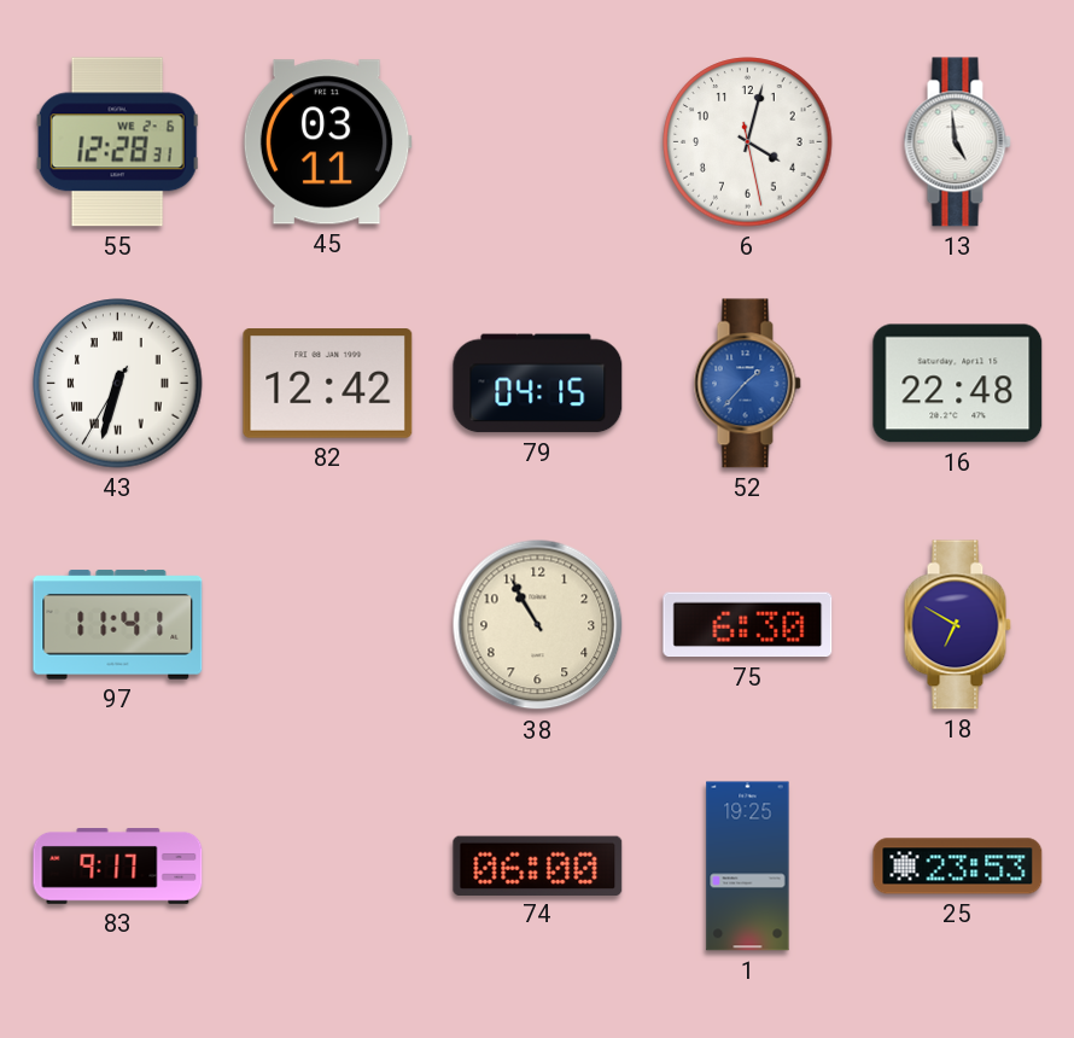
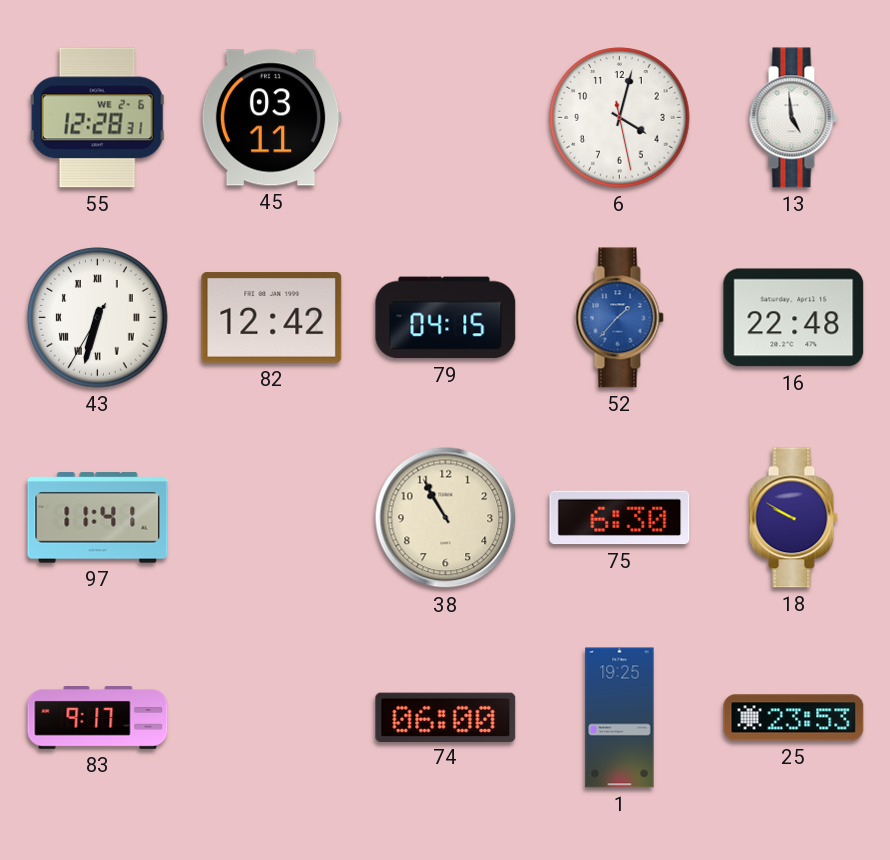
18: 6:50 -> 9:50
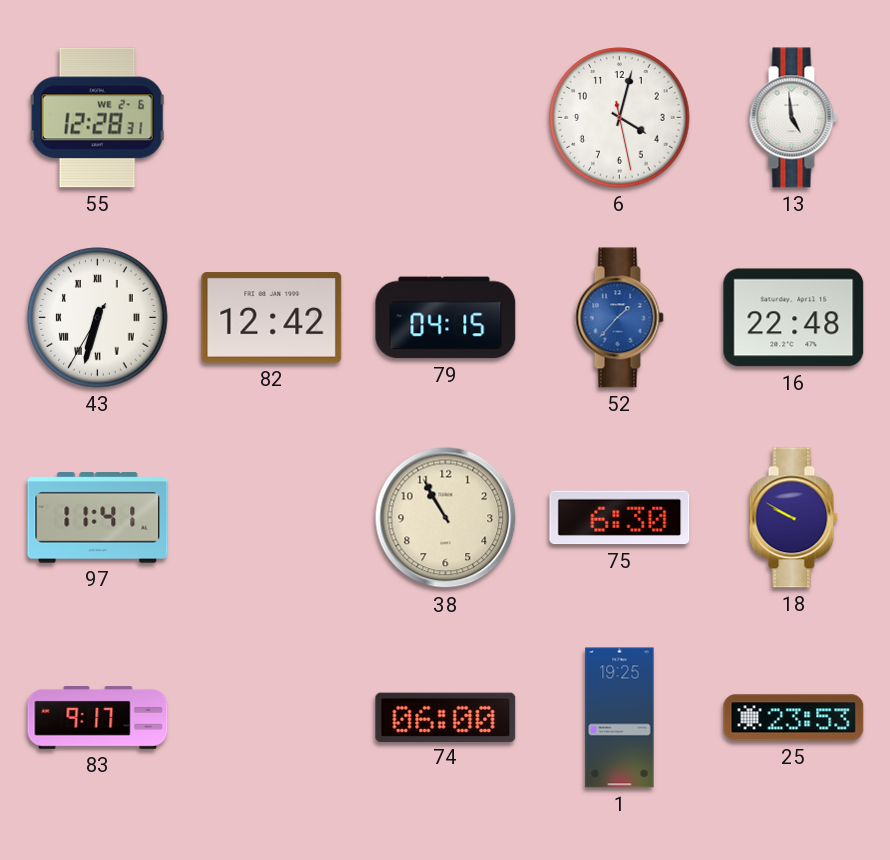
45: 03:11 -> none
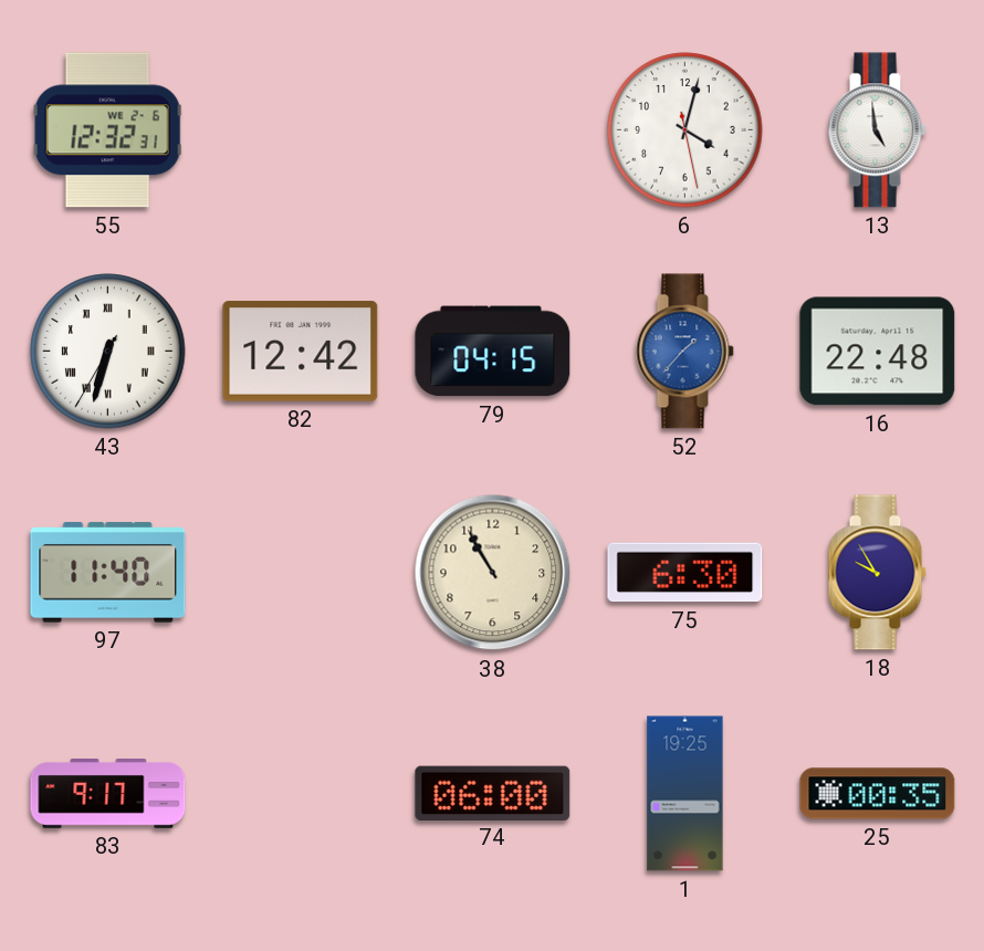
55: 12:28 -> 12:32
97: 11:41 -> 11:40
18: 9:50 -> 9:55
25: 23:53 -> 00:35
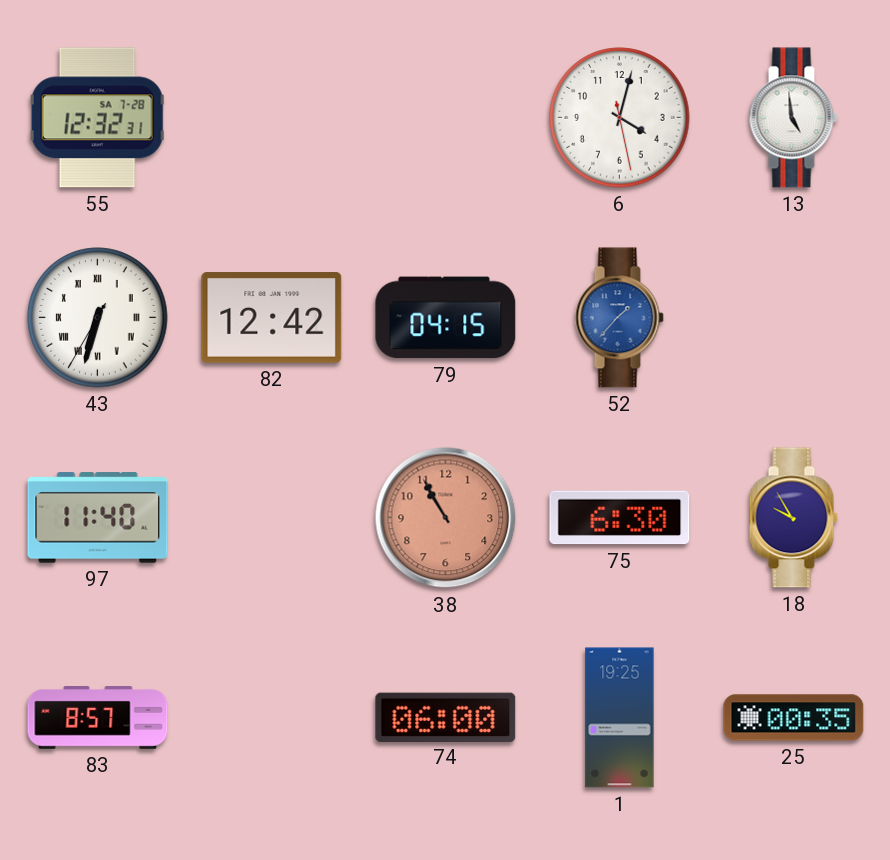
55 date: WE 2-6 -> SA 7-28
16: 22:48 -> none
38 dial: cream -> salmon
83: 9:17 -> 8:57
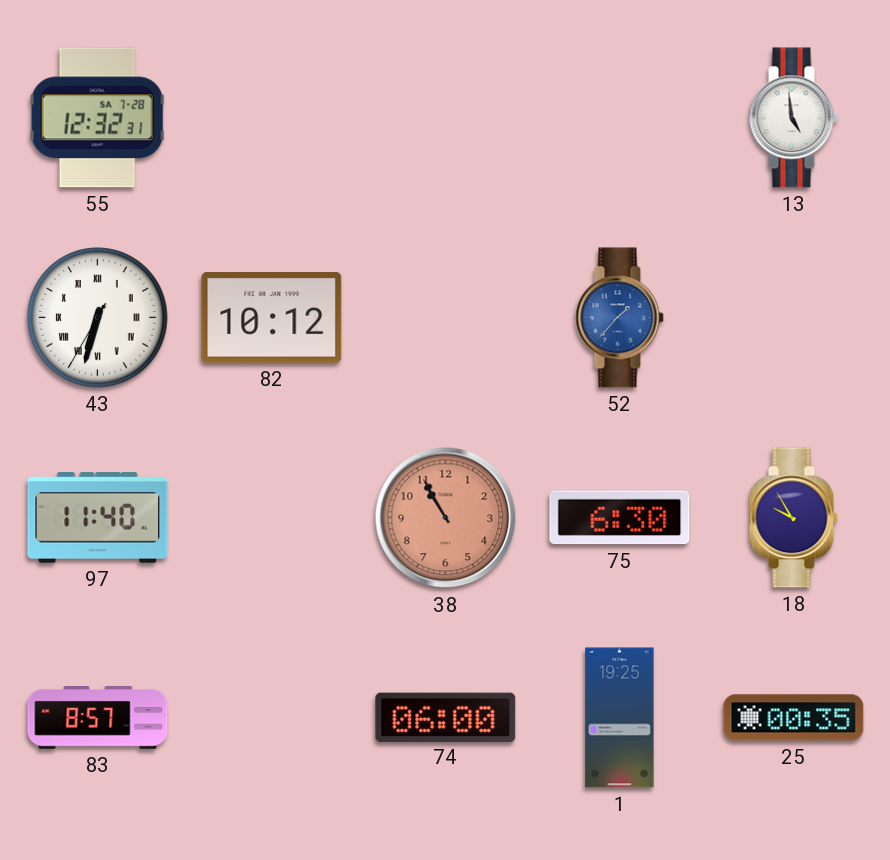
6: 4:02 -> none
82: 12:42 -> 10:12
79: 04:15 -> none
